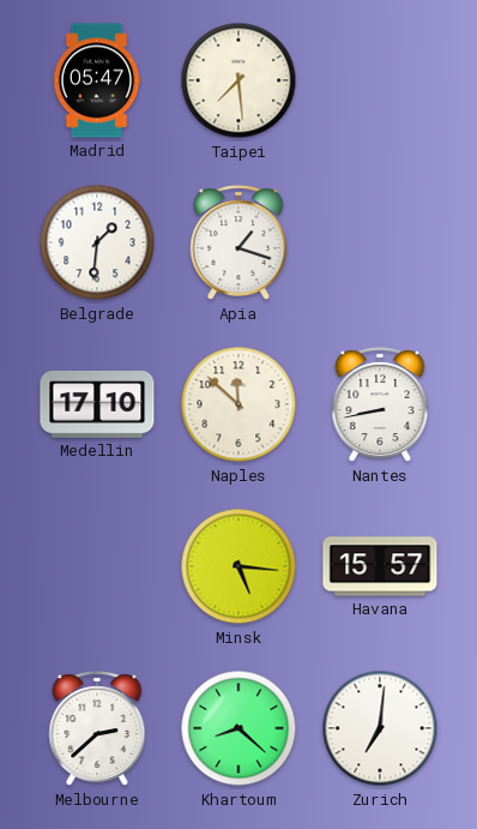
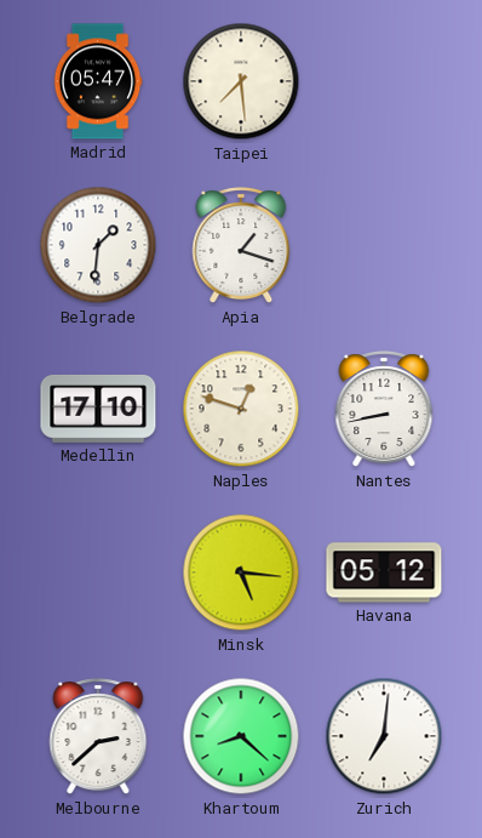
Naples: 11:52 -> 12:48
Havana: 15:57 -> 05:12
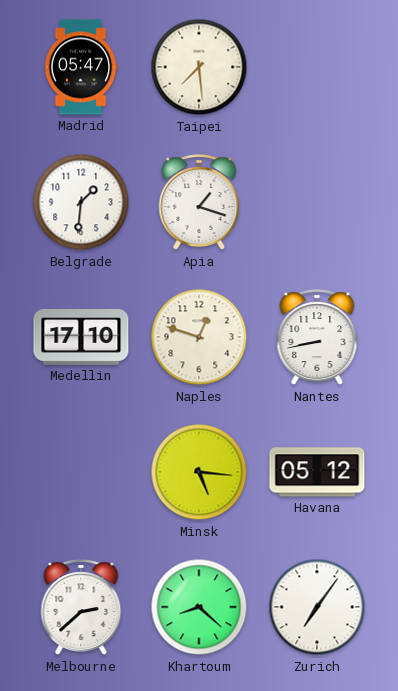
Zurich: 7:01 -> 7:06
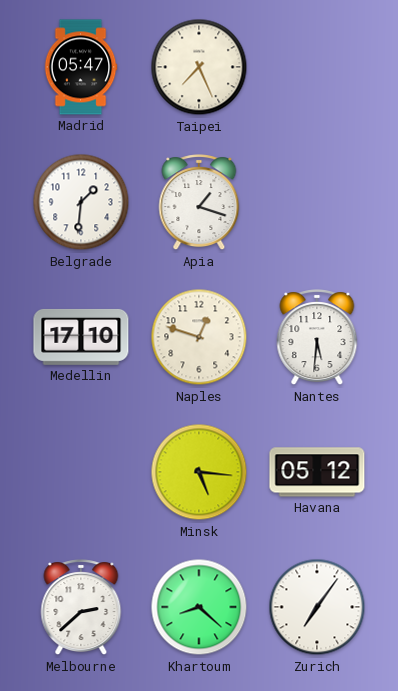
Taipei: 7:29 -> 7:26
Nantes: 8:43 -> 5:31
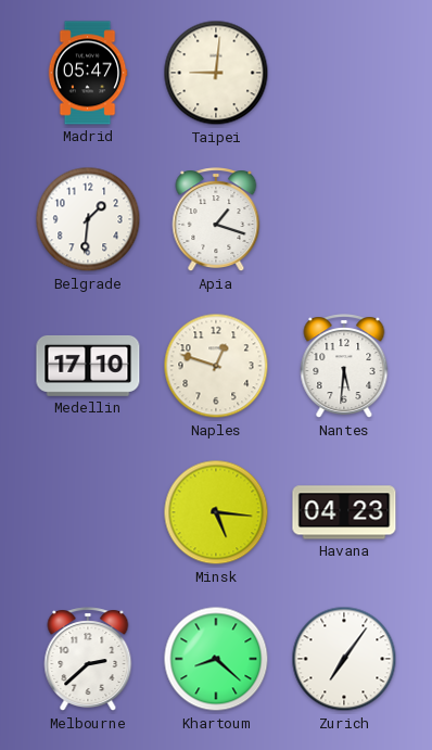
Taipei: 7:26 -> 9:01
Havana: 05:12 -> 04:23
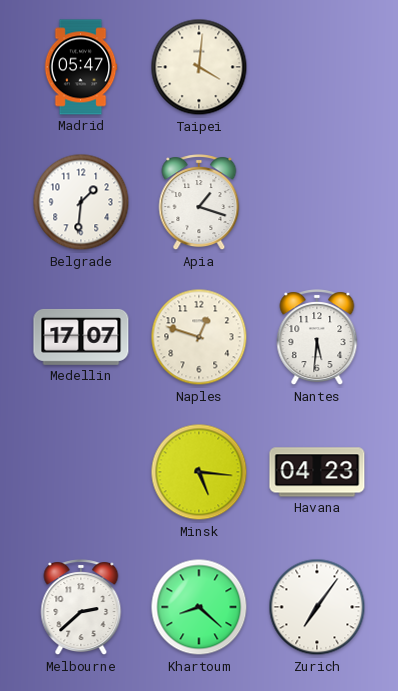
Taipei: 9:01 -> 4:01
Medellin: 17:10 -> 17:07
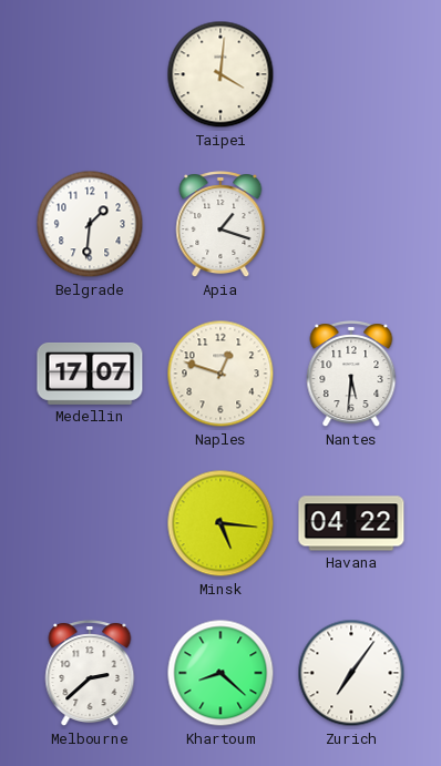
Madrid: 05:47 -> none
Havana: 04:23 -> 04:22
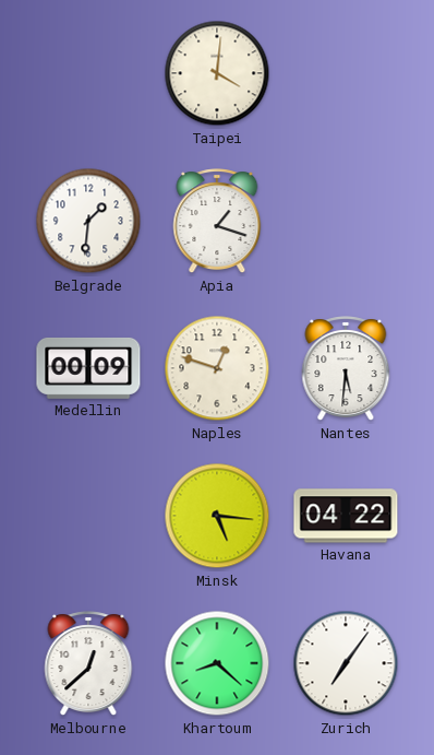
Medellin: 17:07 -> 00:09
Melbourne: 2:38 -> 12:38
